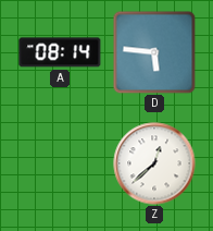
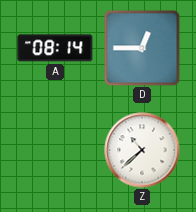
D: 5:46 -> 12:45
Z: 12:38 -> 10:38
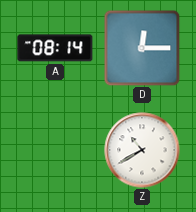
D: 12:45 -> 12:15
Z: 10:38 -> 10:40
